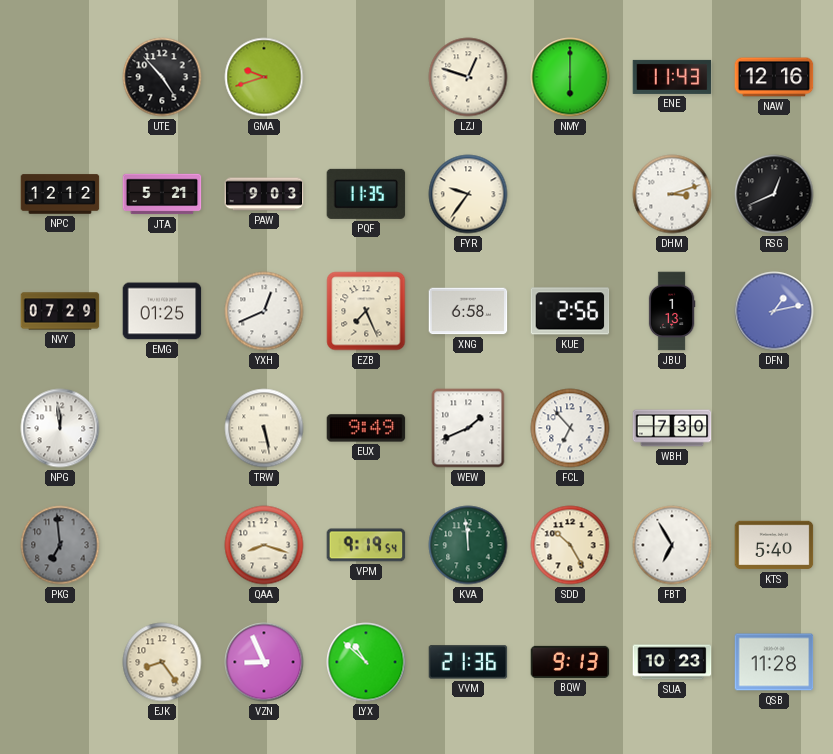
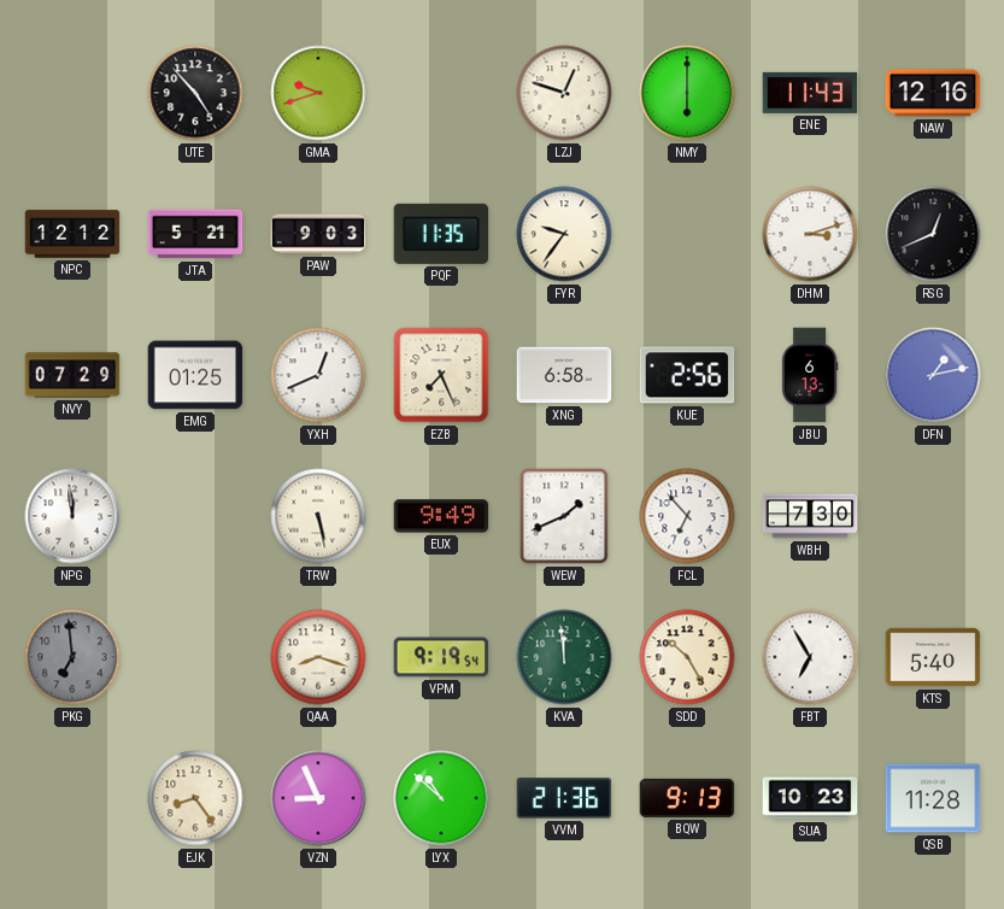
JBU: 1:13 -> 6:13
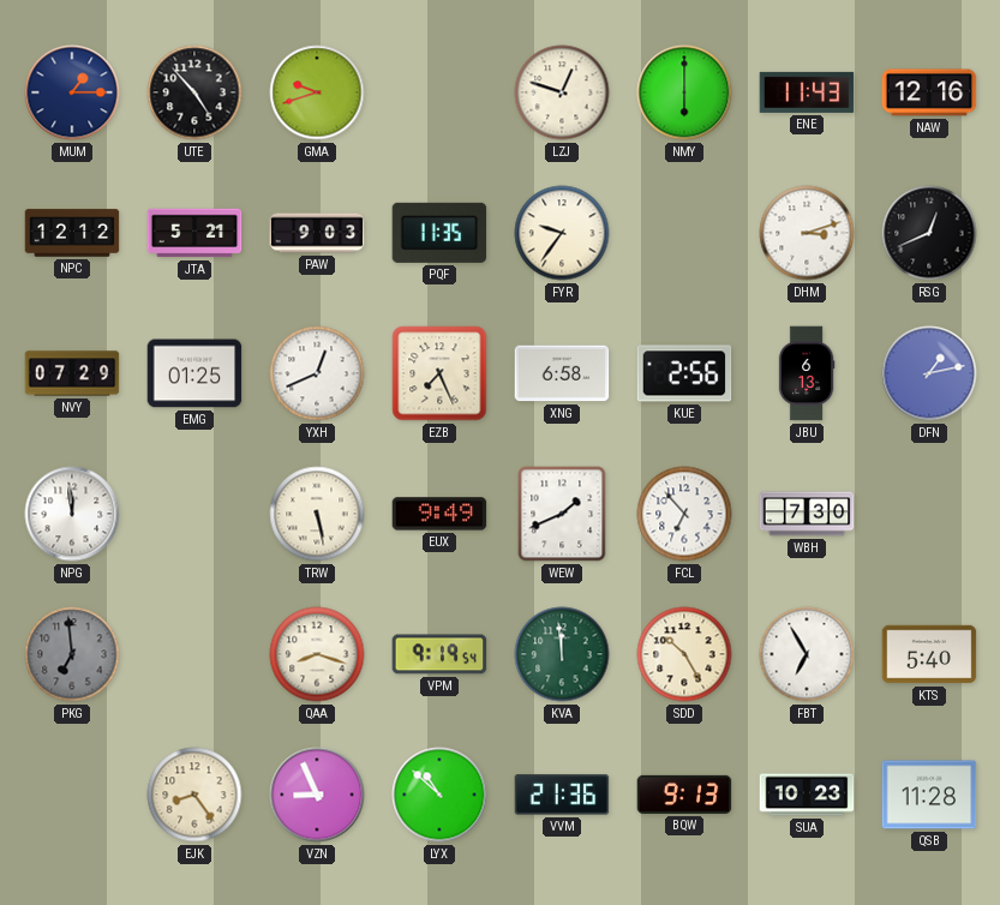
MUM: none -> 1:15
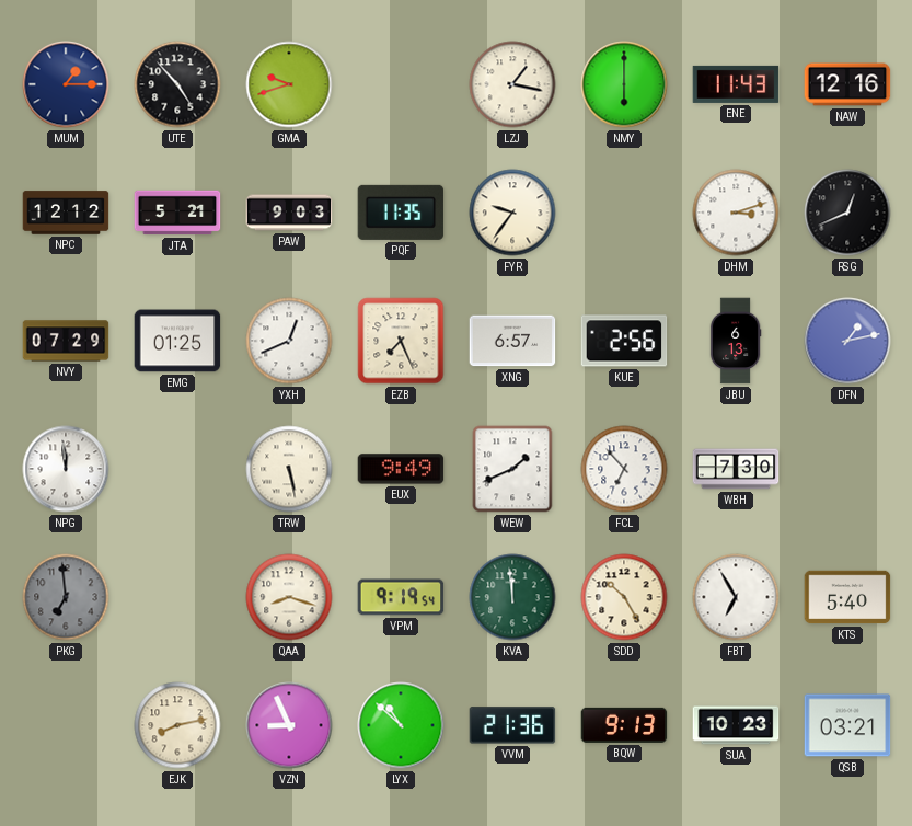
LZJ: 12:48 -> 1:17
XNG: 6:58 -> 6:57
EJK: 8:24 -> 8:13
QSB: 11:28 -> 03:21
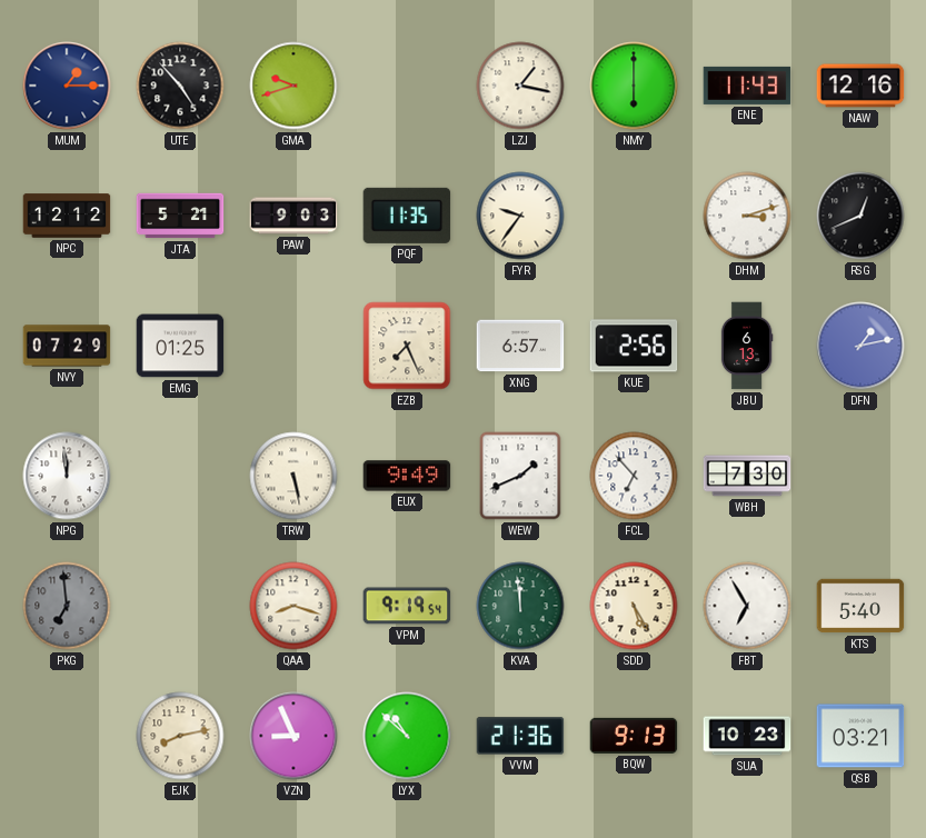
YXH: 12:41 -> none
SDD: 10:25 -> 5:25
